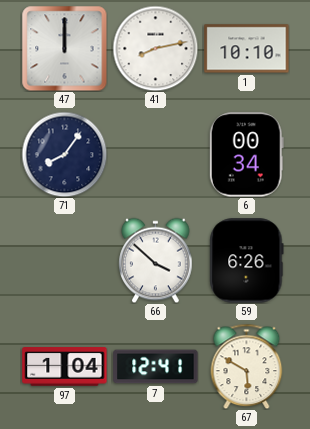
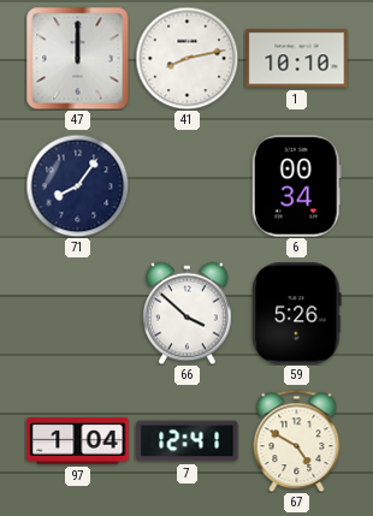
59: 6:26 -> 5:26
67: 5:50 -> 4:50
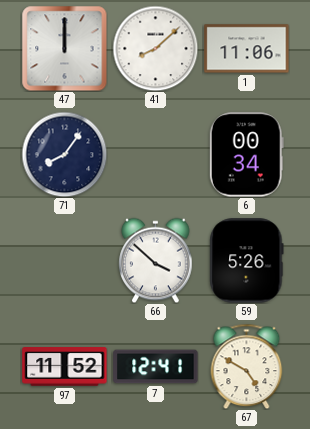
41: 8:13 -> 8:08
1: 10:10 -> 11:06
97: 1:04 -> 11:52
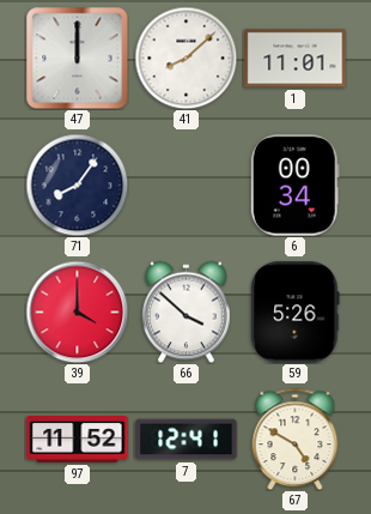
1: 11:06 -> 11:01
39: none -> 4:00
